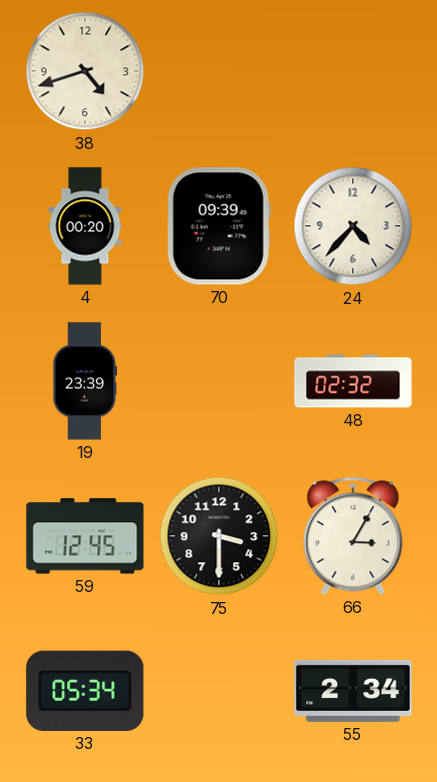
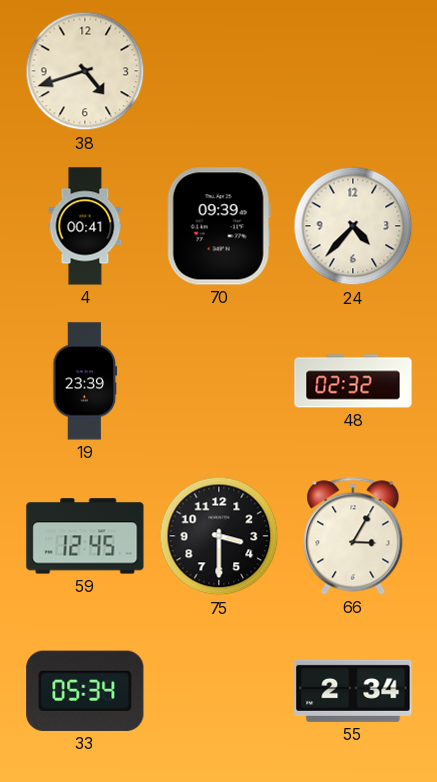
4: 00:20 -> 00:41
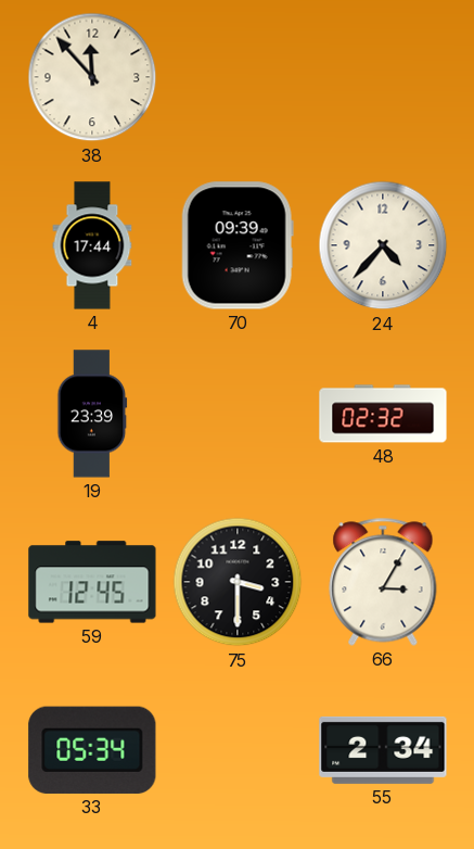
38: 4:42 -> 11:53
4: 00:41 -> 17:44
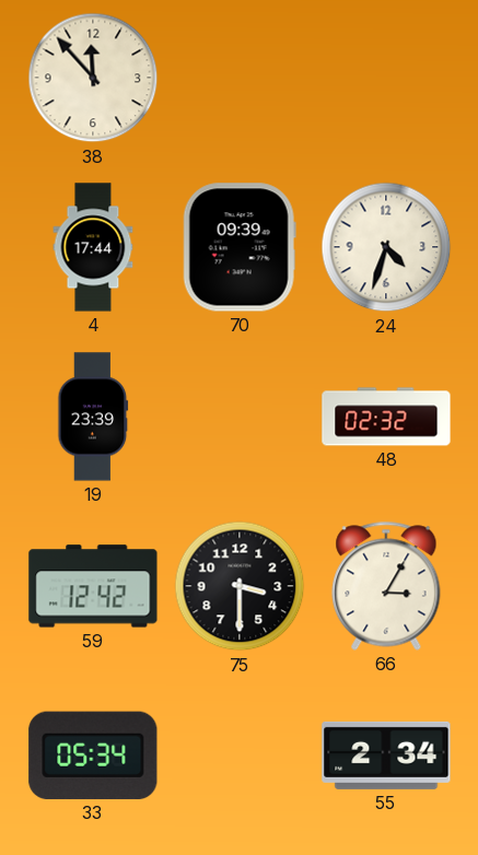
24: 4:37 -> 4:33
59: 12:45 -> 12:42
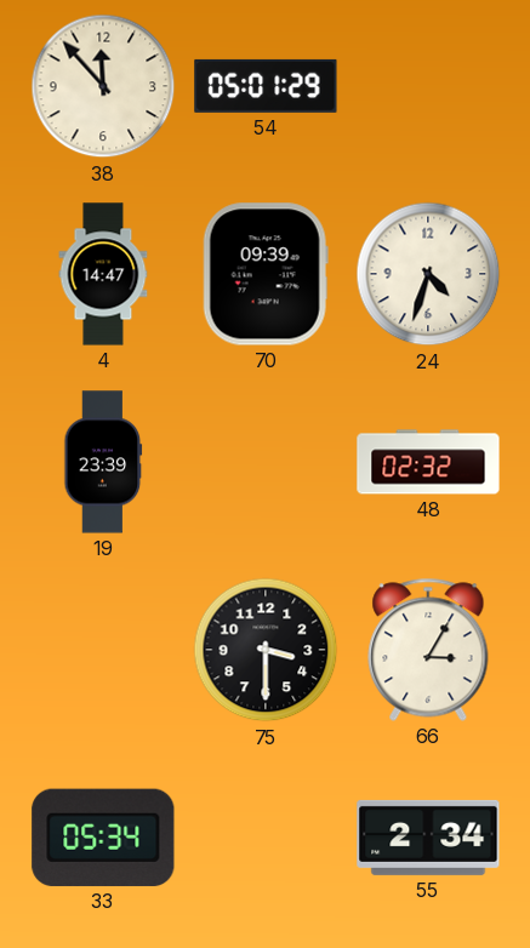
54: none -> 05:01
4: 17:44 -> 14:47
59: 12:42 -> none
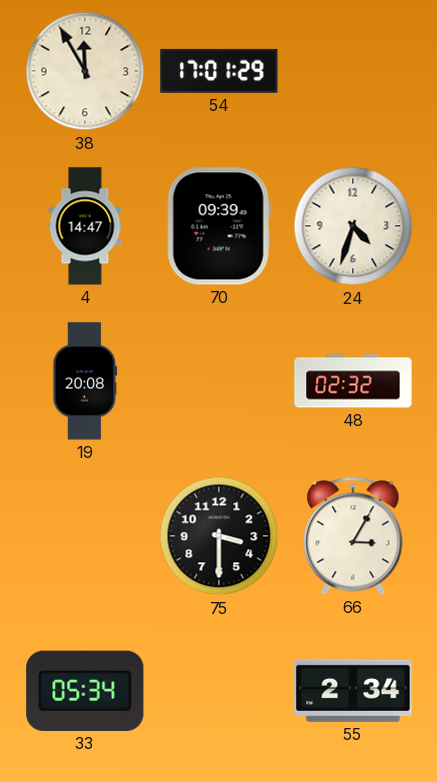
38: 11:53 -> 11:55
54: 05:01 -> 17:01
19: 23:39 -> 20:08
